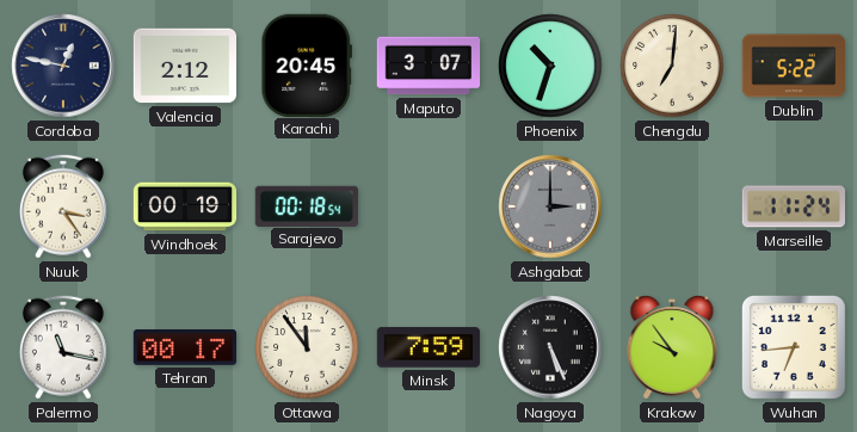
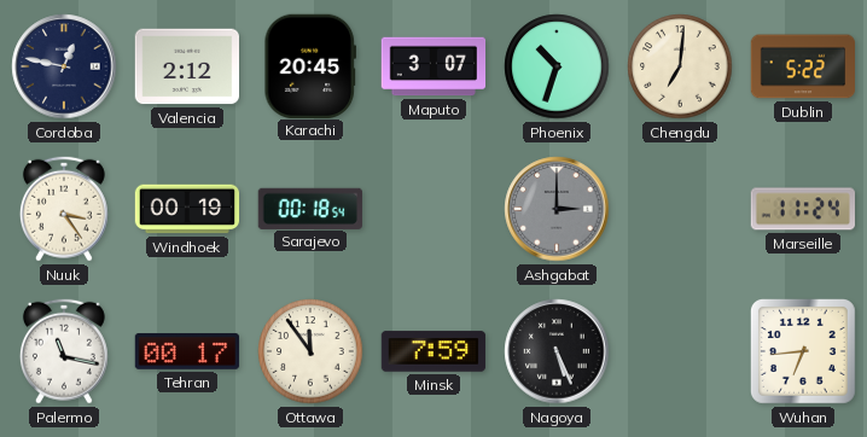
Krakow: 9:54 -> none
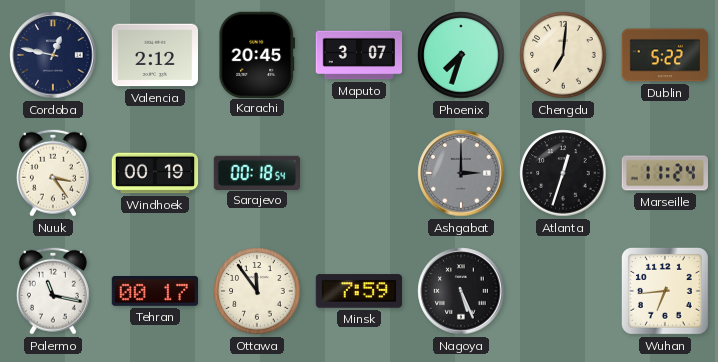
Phoenix: 10:33 -> 7:33
Atlanta: none -> 12:33
